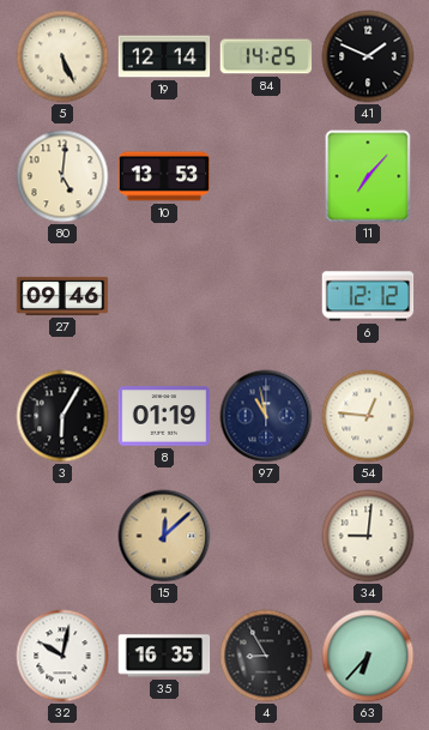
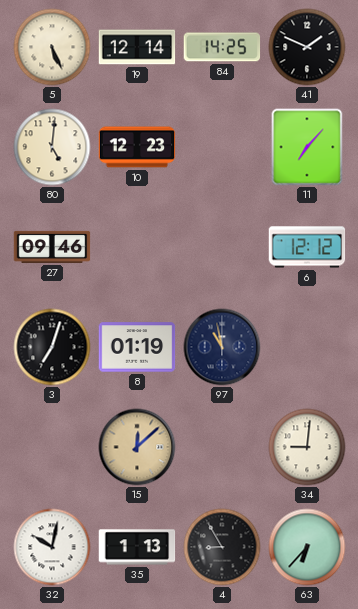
10: 13:53 -> 12:23
3: 6:05 -> 7:03
54: 12:46 -> none
35: 16:35 -> 1:13
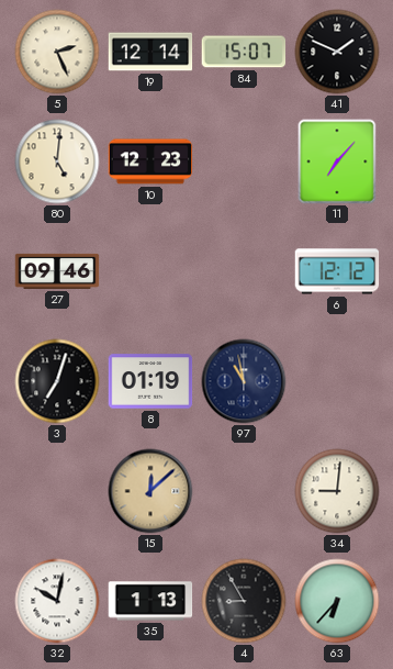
5: 5:26 -> 2:26
84: 14:25 -> 15:07
